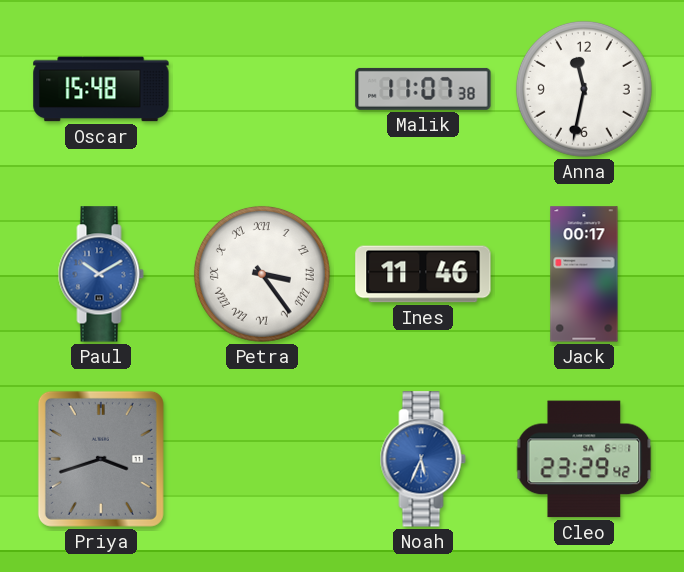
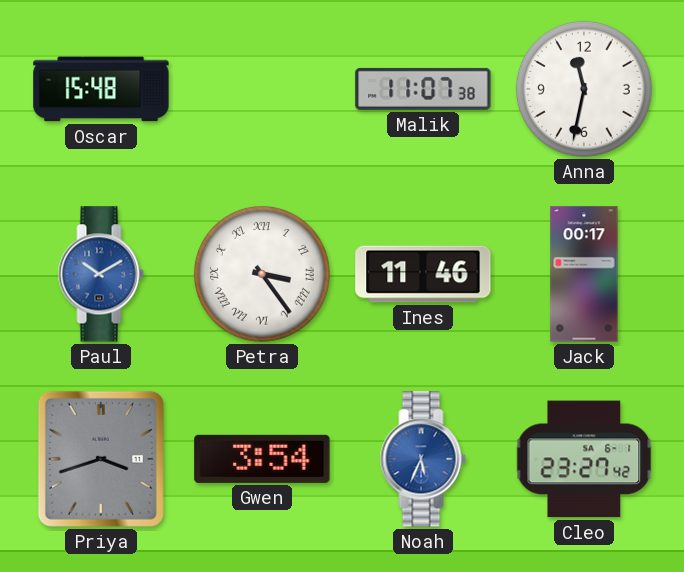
Gwen: none -> 3:54
Cleo: 23:29 -> 23:27
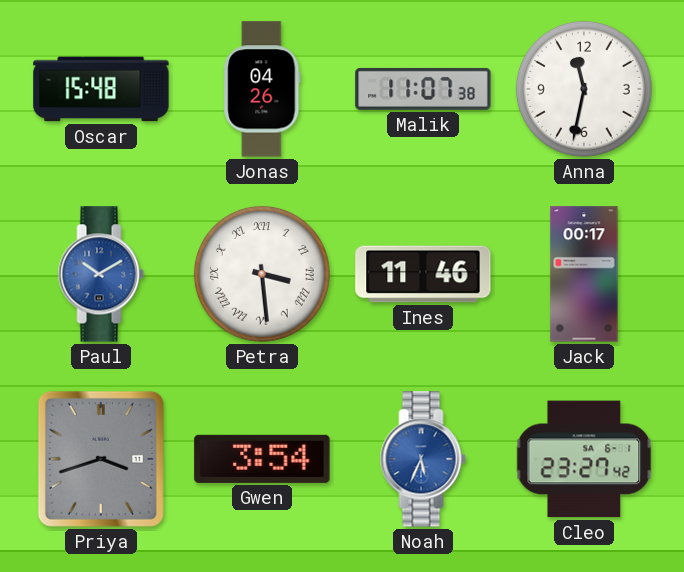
Jonas: none -> 04:26
Petra: 3:24 -> 3:29
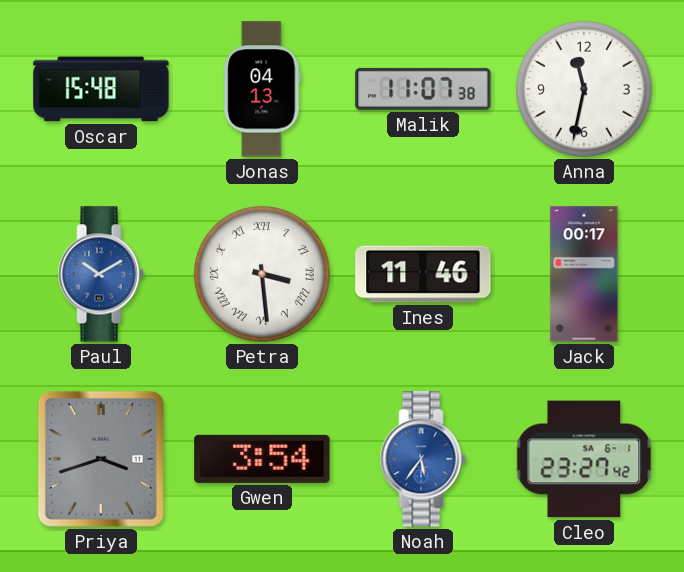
Jonas: 04:26 -> 04:13
Noah: 5:34 -> 5:36
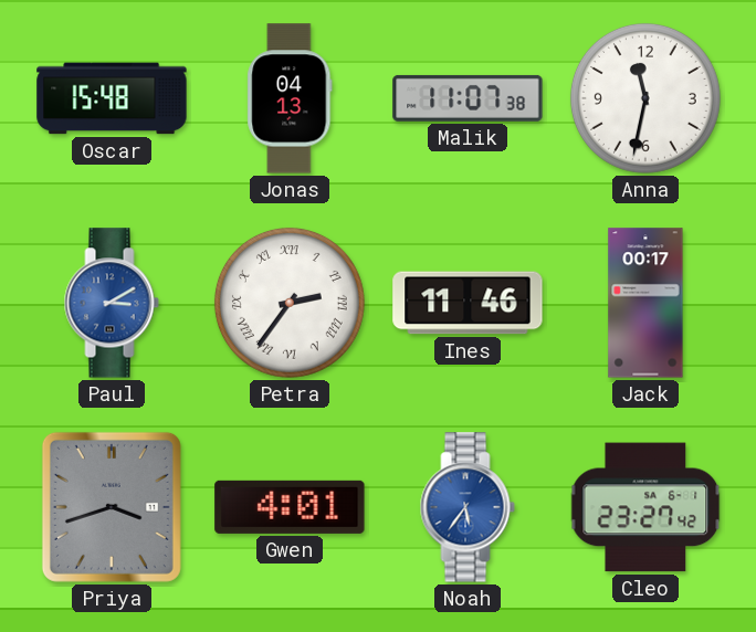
Paul: 10:10 -> 3:10
Petra: 3:29 -> 2:36
Gwen: 3:54 -> 4:01
